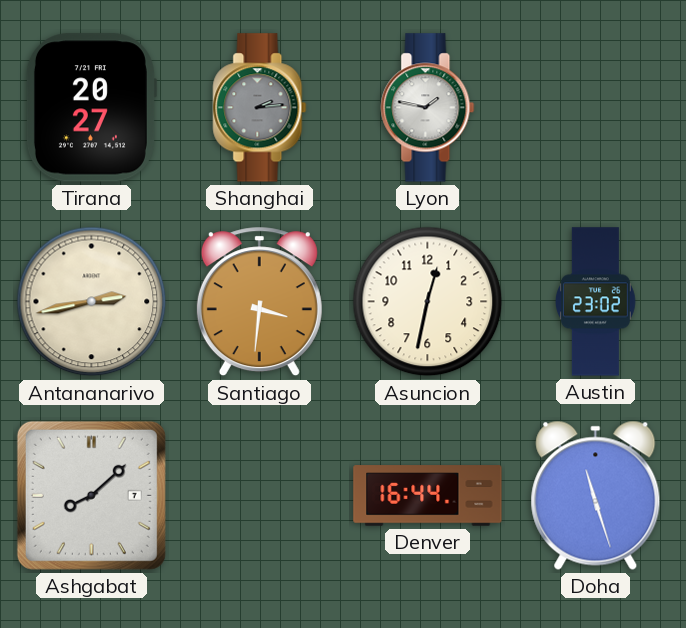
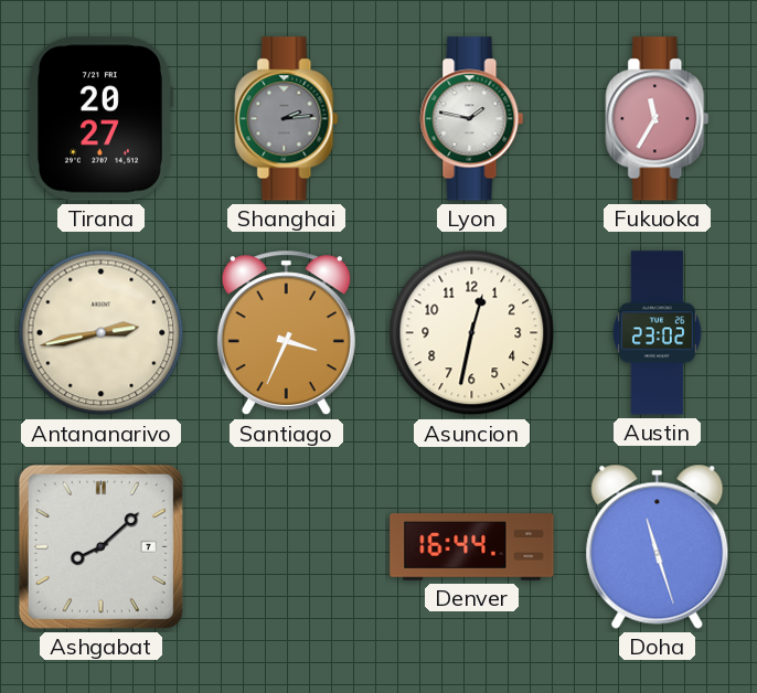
Fukuoka: none -> 11:35
Santiago: 3:31 -> 3:34
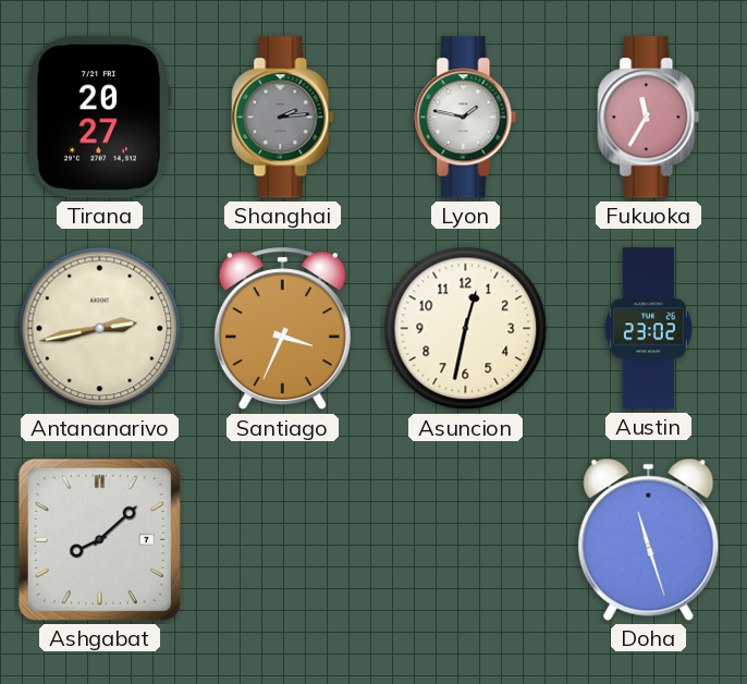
Denver: 16:44 -> none
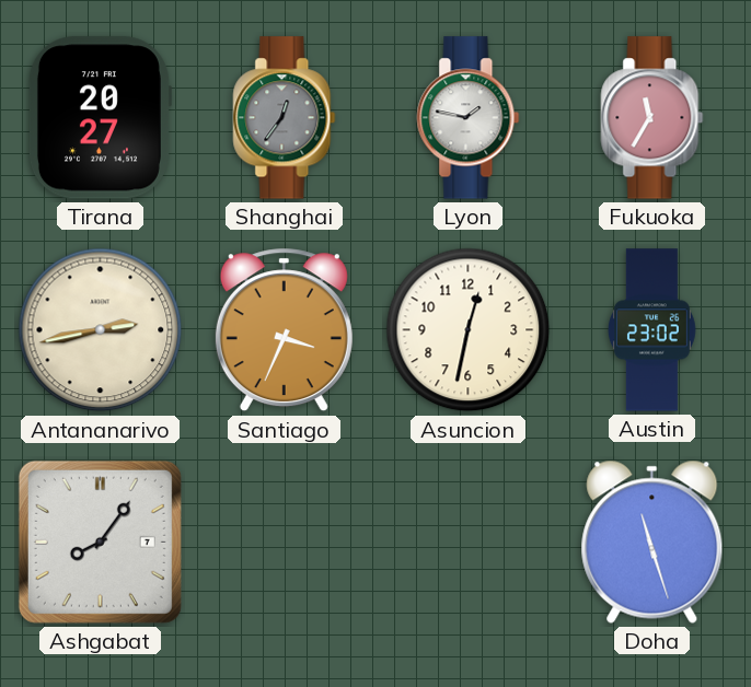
Shanghai: 2:14 -> 12:36
Ashgabat: 8:08 -> 8:06
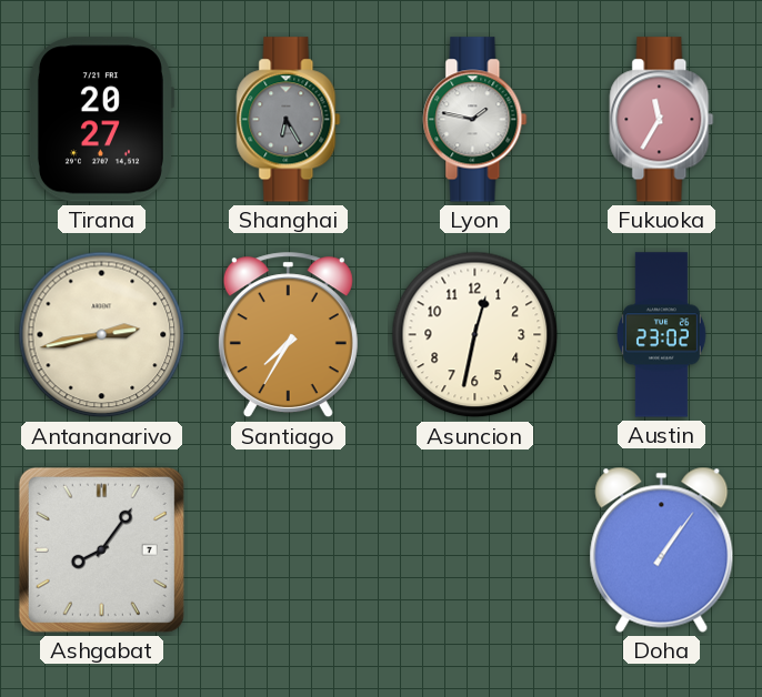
Shanghai: 12:36 -> 6:25
Santiago: 3:34 -> 7:35
Doha: 11:27 -> 1:06
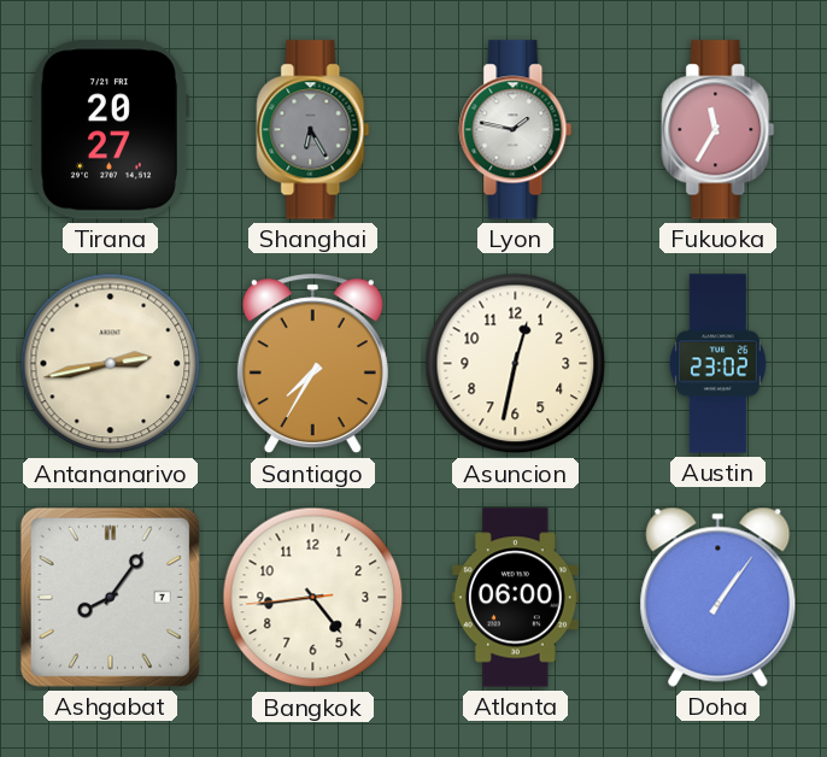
Bangkok: none -> 4:43
Atlanta: none -> 06:00
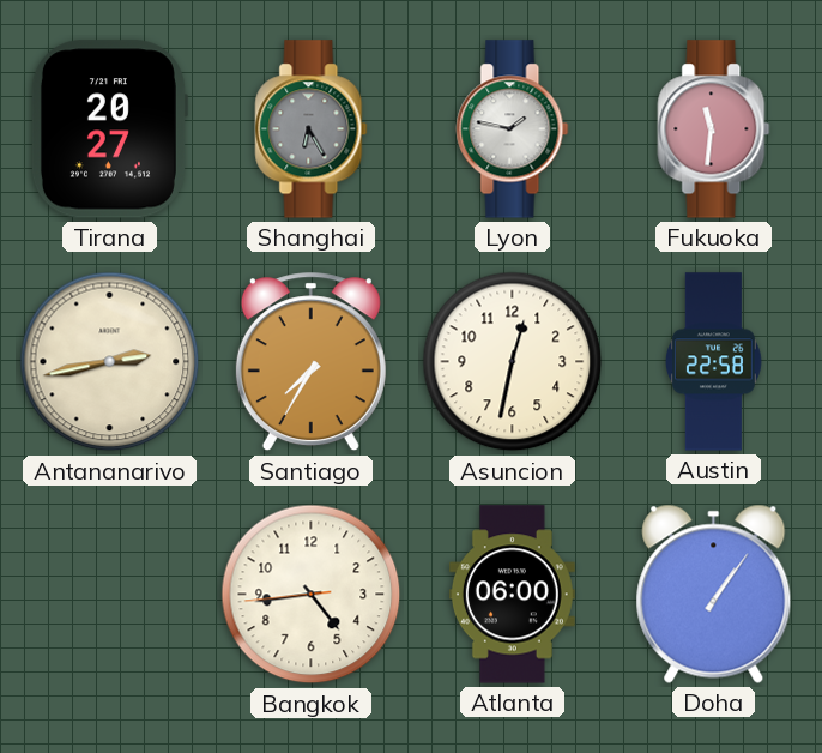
Fukuoka: 11:35 -> 11:31
Austin: 23:02 -> 22:58
Ashgabat: 8:06 -> none
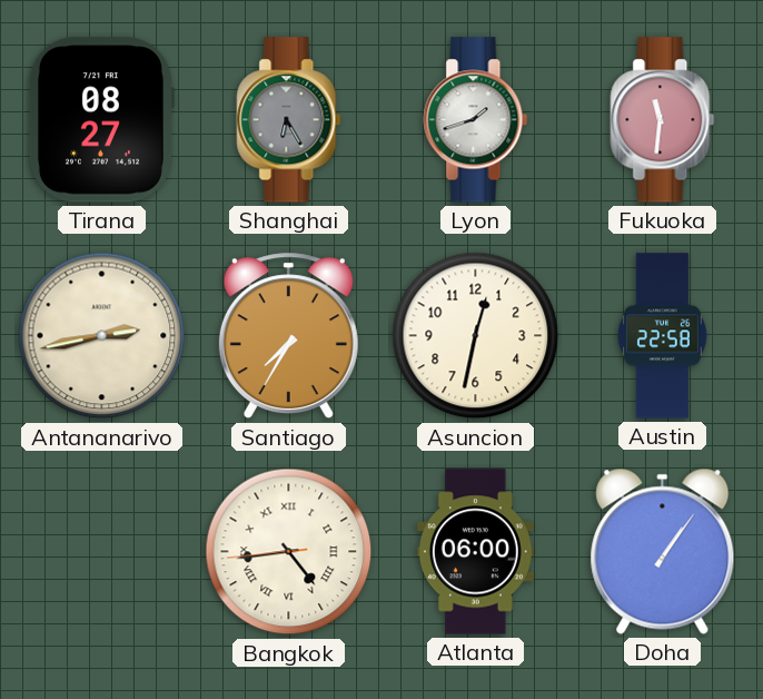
Tirana: 20:27 -> 08:27
Lyon: 1:47 -> 1:42
Bangkok numerals: Arabic -> Roman
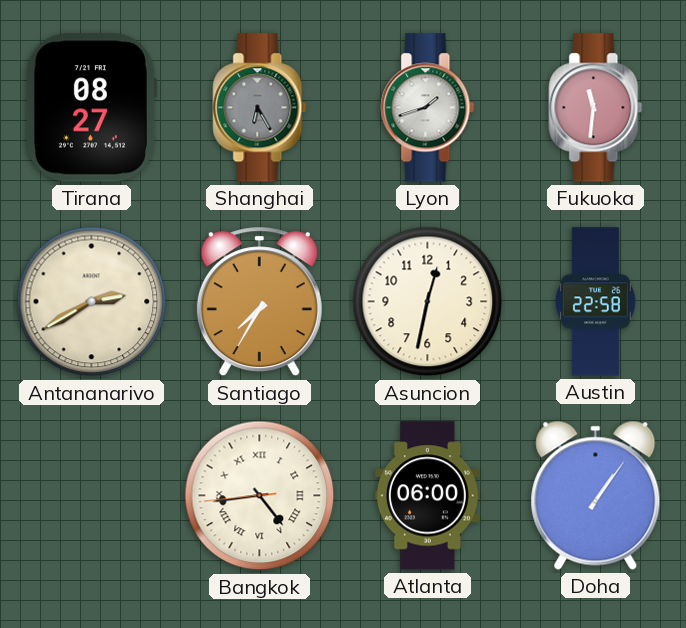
Antananarivo: 2:43 -> 2:40
